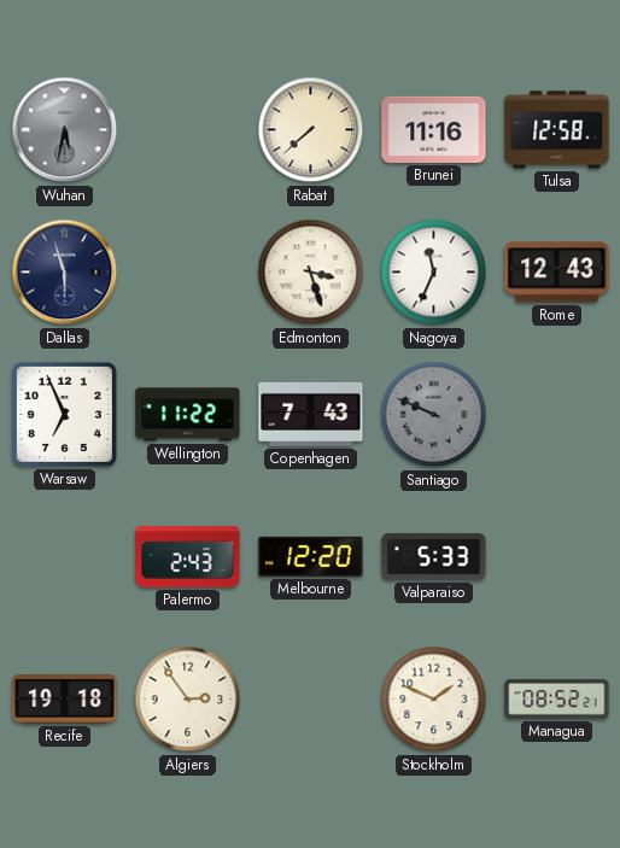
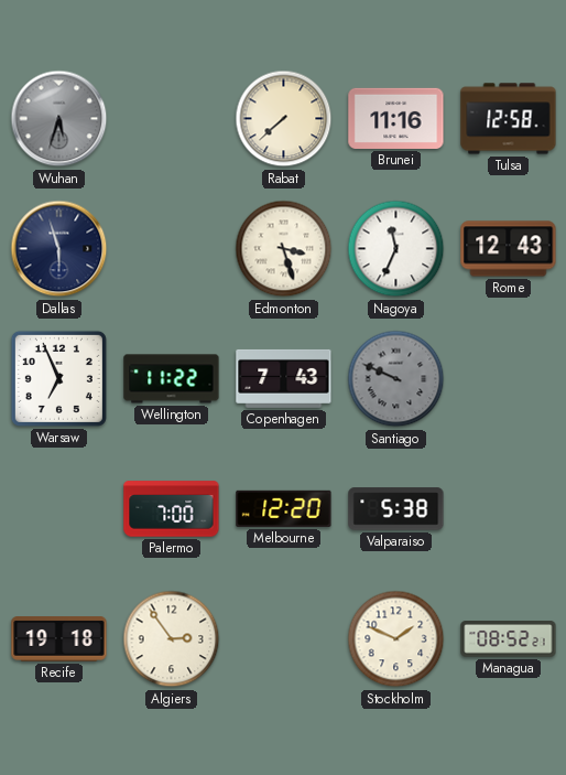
Wuhan: 5:32 -> 5:33
Palermo: 2:43 -> 7:00
Valparaiso: 5:33 -> 5:38
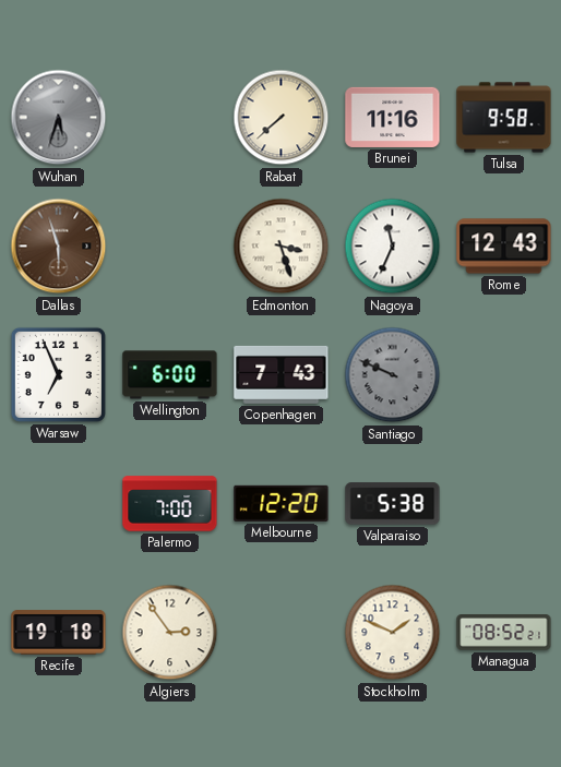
Tulsa: 12:58 -> 9:58
Dallas dial: navy -> brown
Wellington: 11:22 -> 6:00
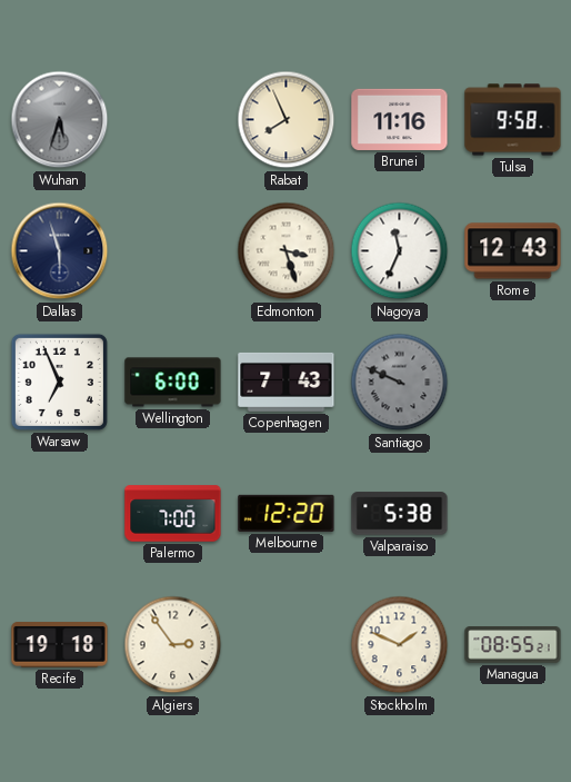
Rabat: 7:38 -> 7:56
Dallas dial: brown -> navy
Managua: 08:52 -> 08:55
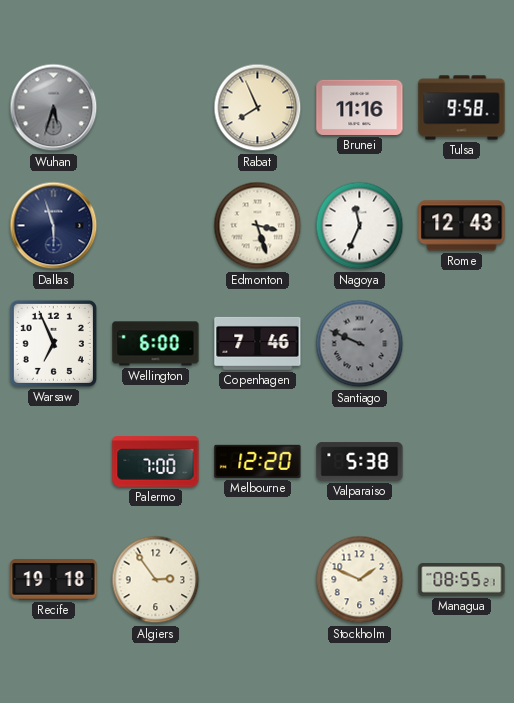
Copenhagen: 7:43 -> 7:46
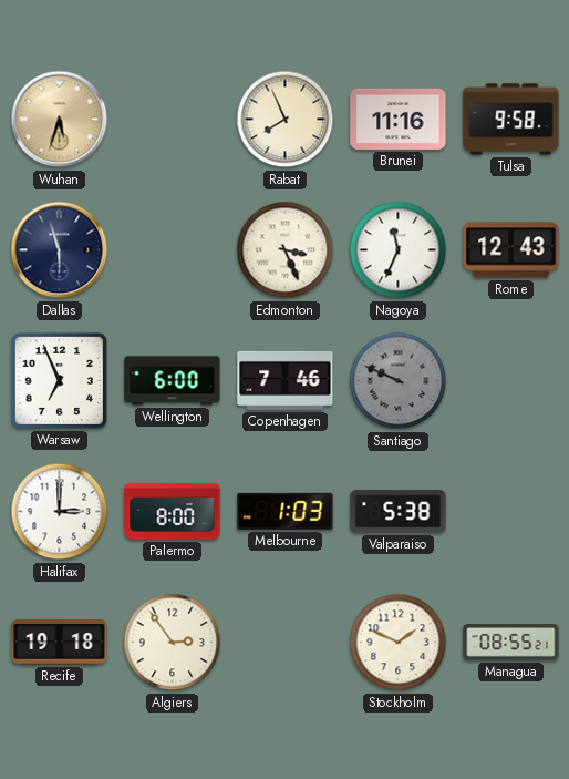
Wuhan dial: grey -> champagne
Edmonton: 3:27 -> 3:26
Halifax: none -> 3:00
Palermo: 7:00 -> 8:00
Melbourne: 12:20 -> 1:03
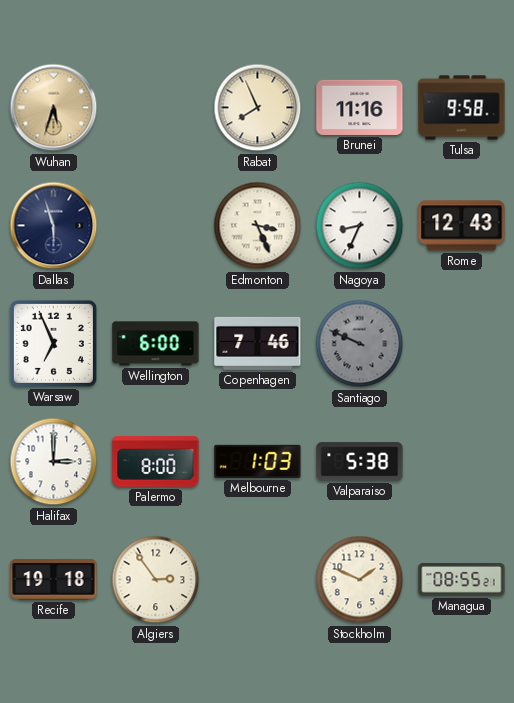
Nagoya: 11:34 -> 8:34
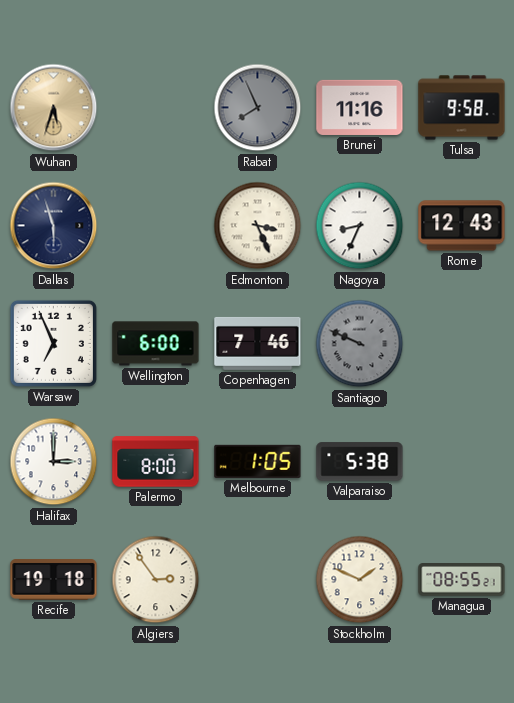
Rabat dial: cream -> grey
Melbourne: 1:03 -> 1:05
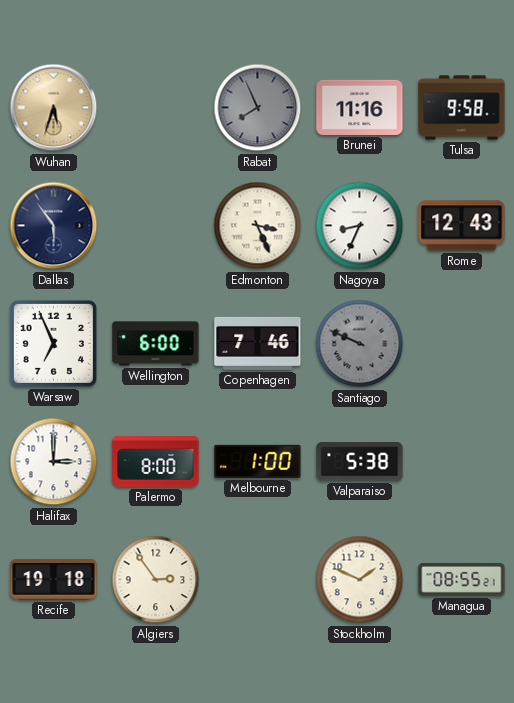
Dallas: 5:57 -> 5:54
Melbourne: 1:05 -> 1:00
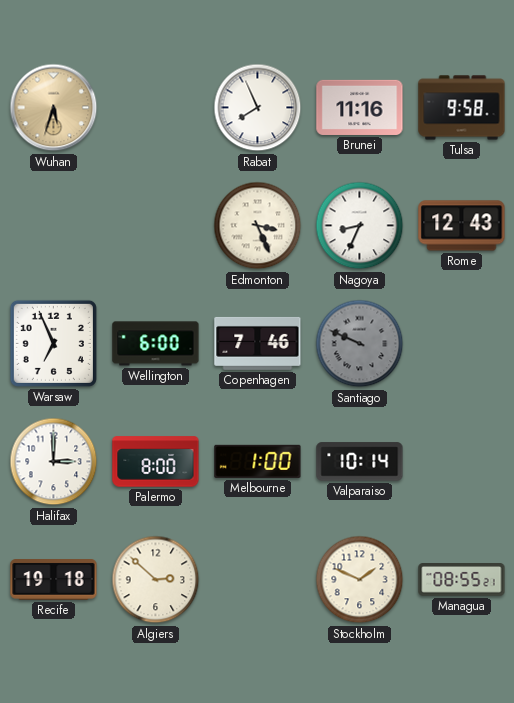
Rabat dial: grey -> white
Dallas: 5:54 -> none
Valparaiso: 5:38 -> 10:14
Algiers: 2:54 -> 2:52
